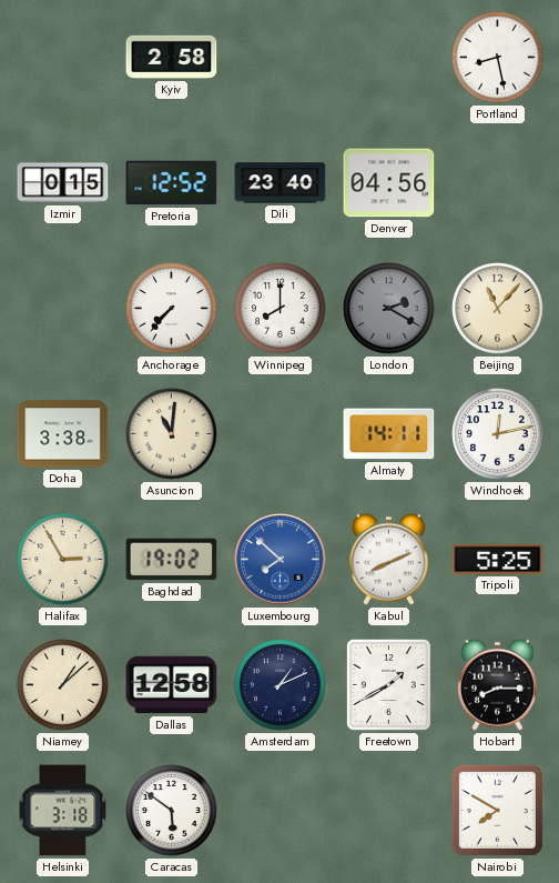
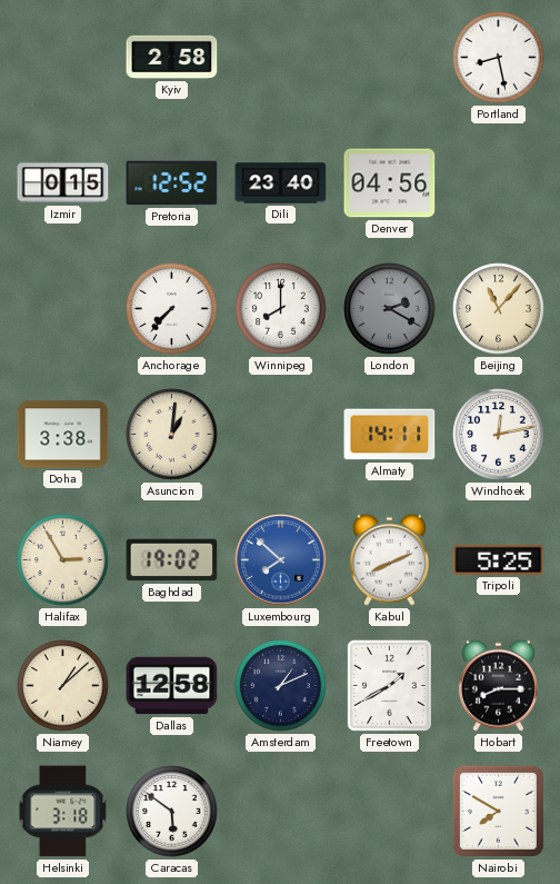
Asuncion: 11:01 -> 1:01
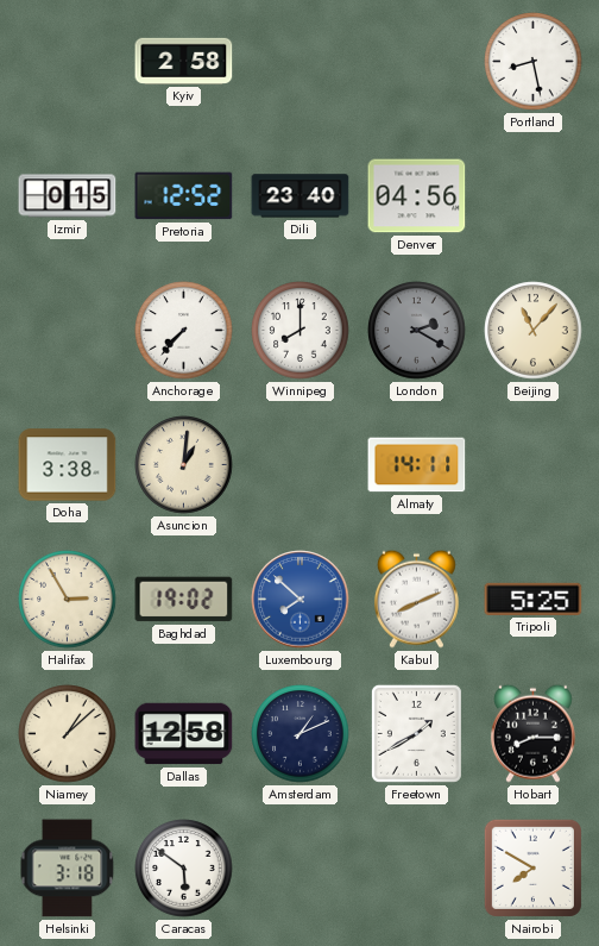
Windhoek: 12:13 -> none
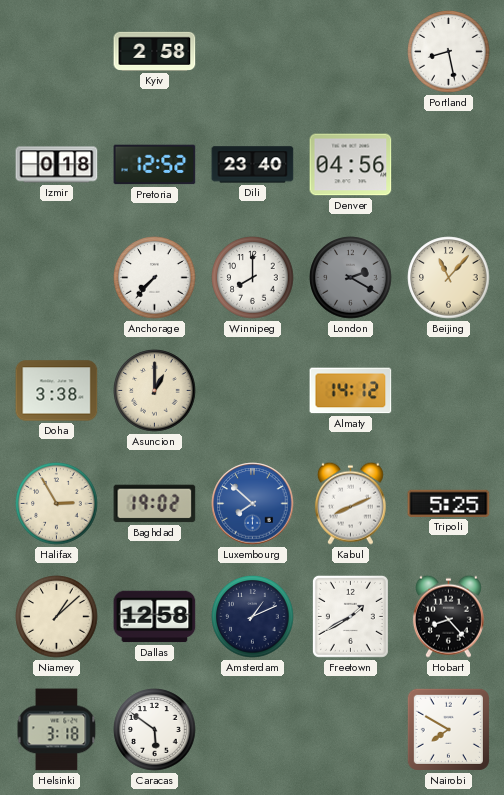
Izmir: 0:15 -> 0:18
Asuncion: 1:01 -> 1:00
Almaty: 14:11 -> 14:12
Hobart: 8:15 -> 8:23
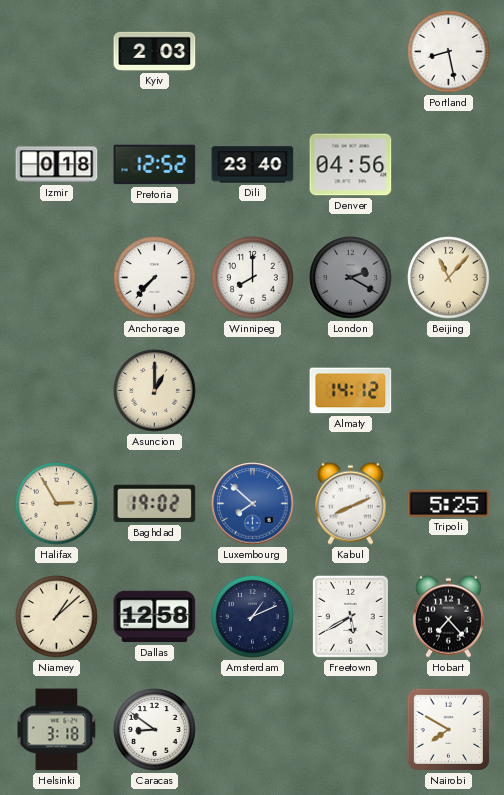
Kyiv: 2:58 -> 2:03
Doha: 3:38 -> none
Freetown: 1:40 -> 5:40
Hobart: 8:23 -> 7:23
Caracas: 5:51 -> 8:51
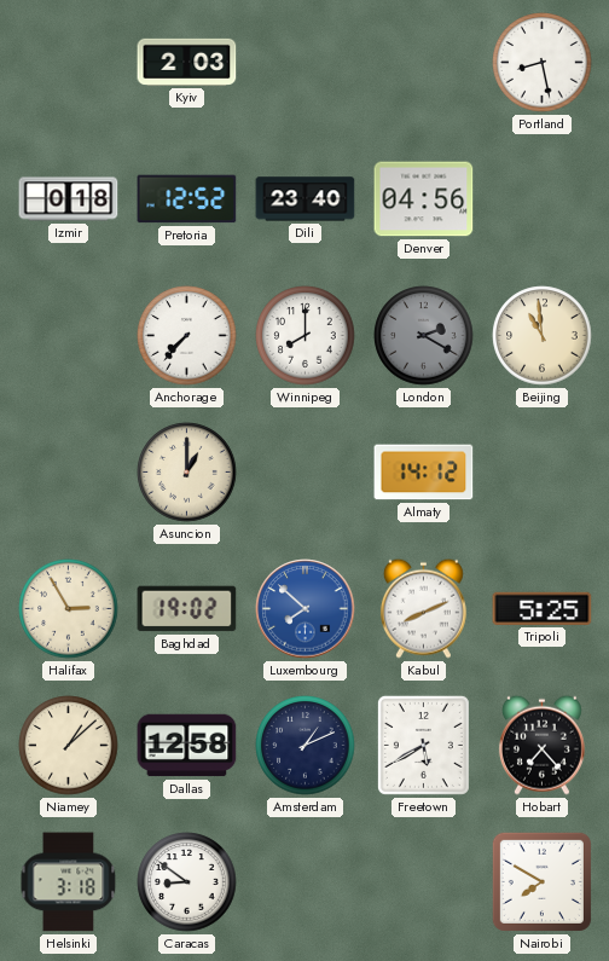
Beijing: 11:07 -> 10:59
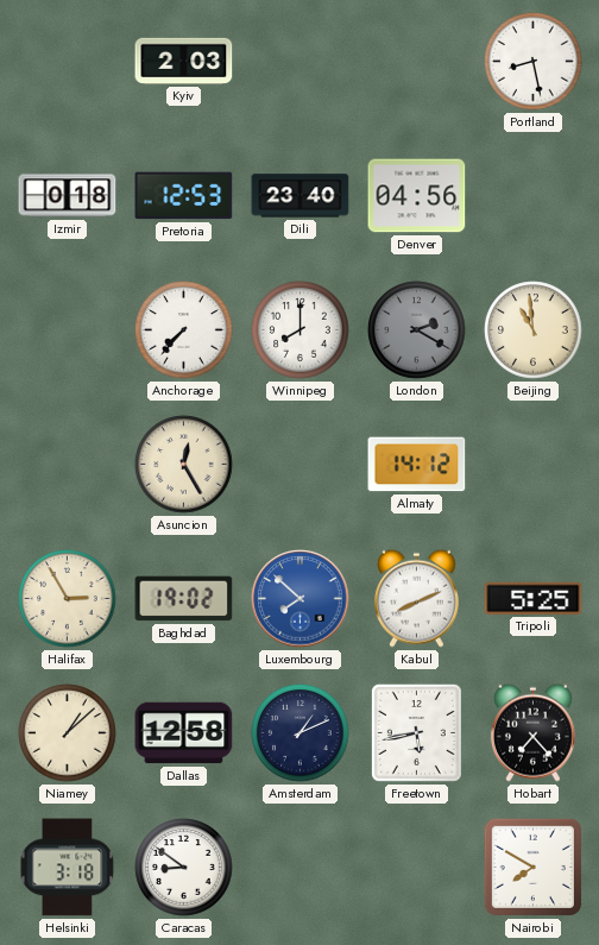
Pretoria: 12:52 -> 12:53
Asuncion: 1:00 -> 12:25
Freetown: 5:40 -> 5:43
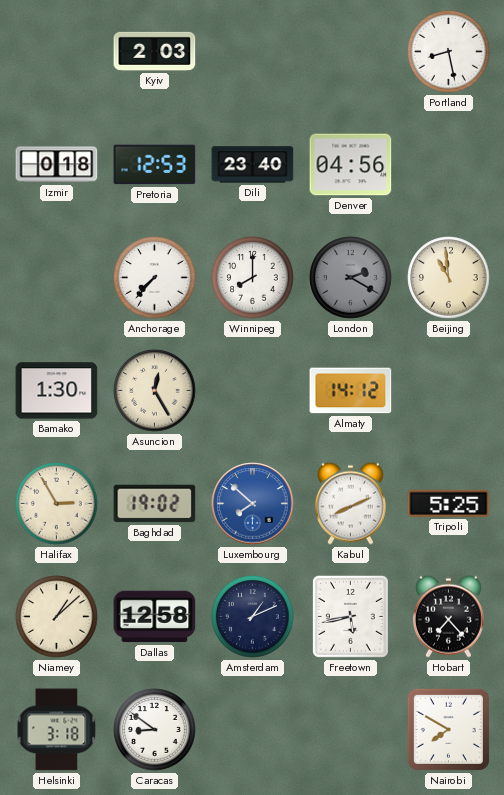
Bamako: none -> 1:30
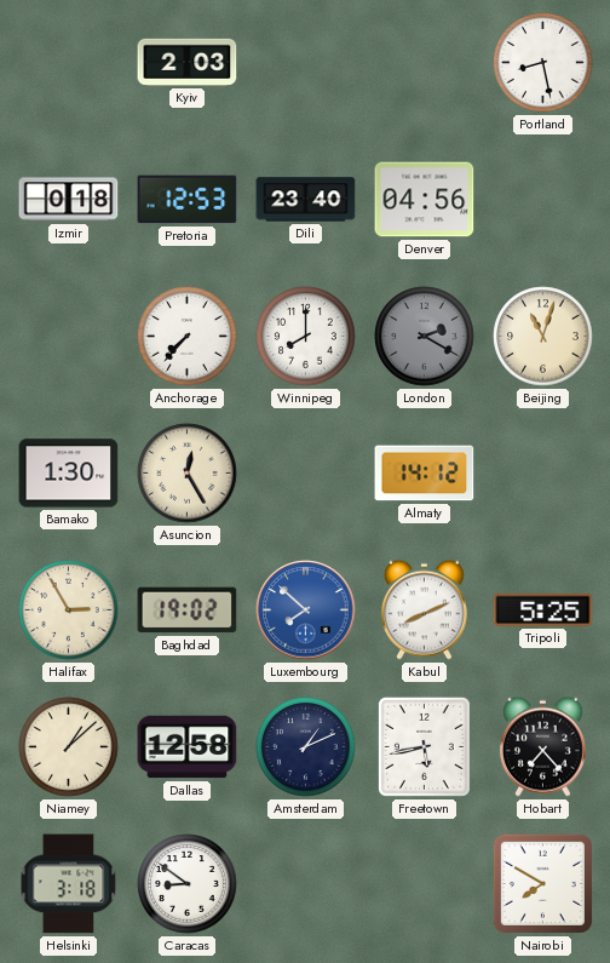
Beijing: 10:59 -> 11:03
